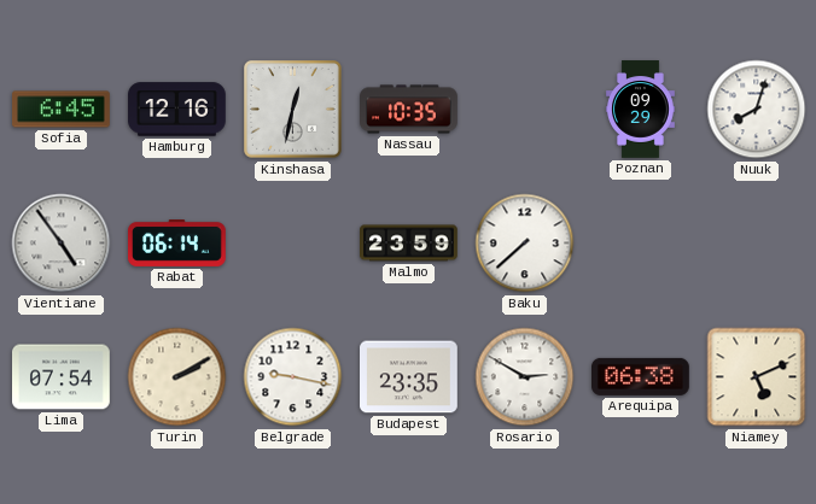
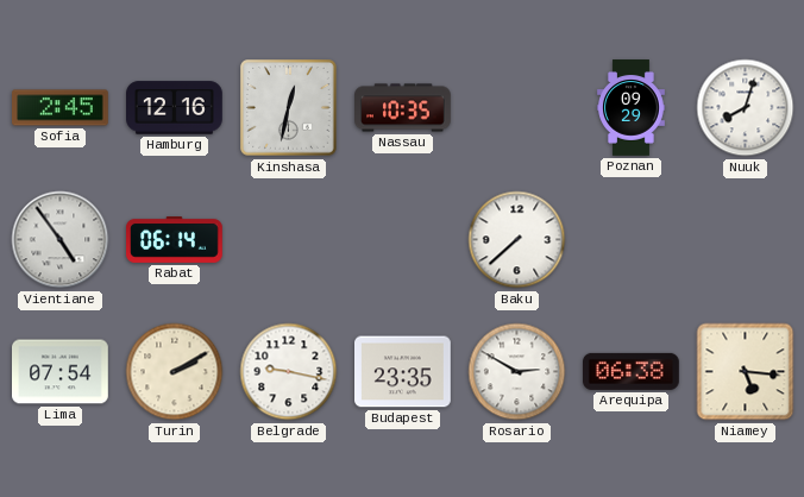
Sofia: 6:45 -> 2:45
Malmo: 23:59 -> none
Niamey: 5:11 -> 5:16
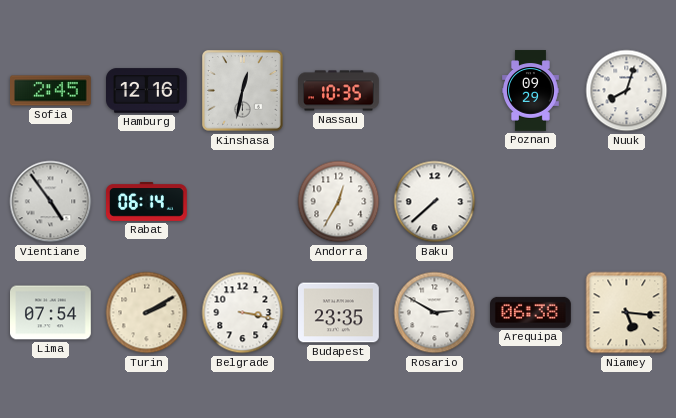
Andorra: none -> 12:35
Belgrade: 9:17 -> 3:17
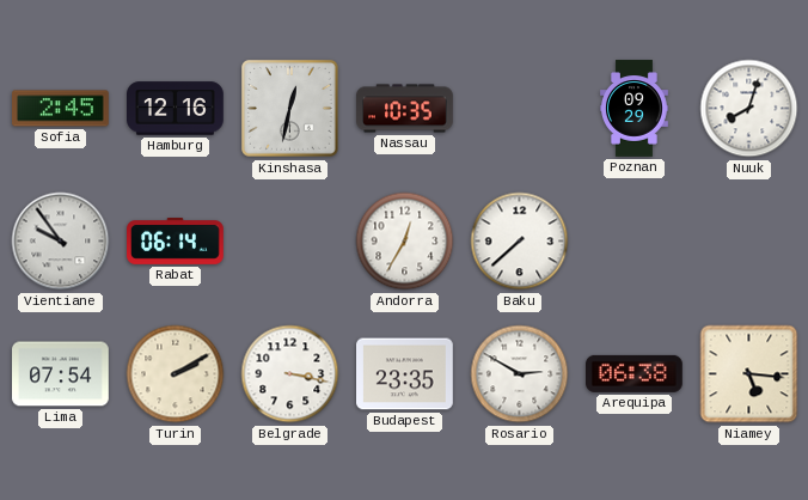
Vientiane: 4:54 -> 9:54
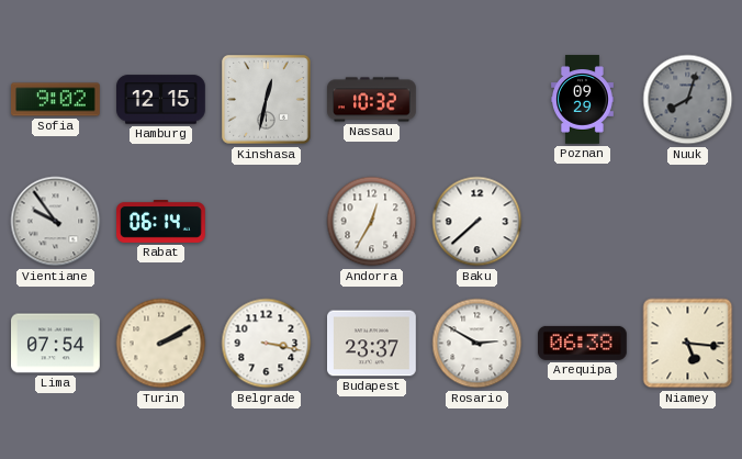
Sofia: 2:45 -> 9:02
Hamburg: 12:16 -> 12:15
Nassau: 10:35 -> 10:32
Nuuk dial: white -> grey
Budapest: 23:35 -> 23:37
